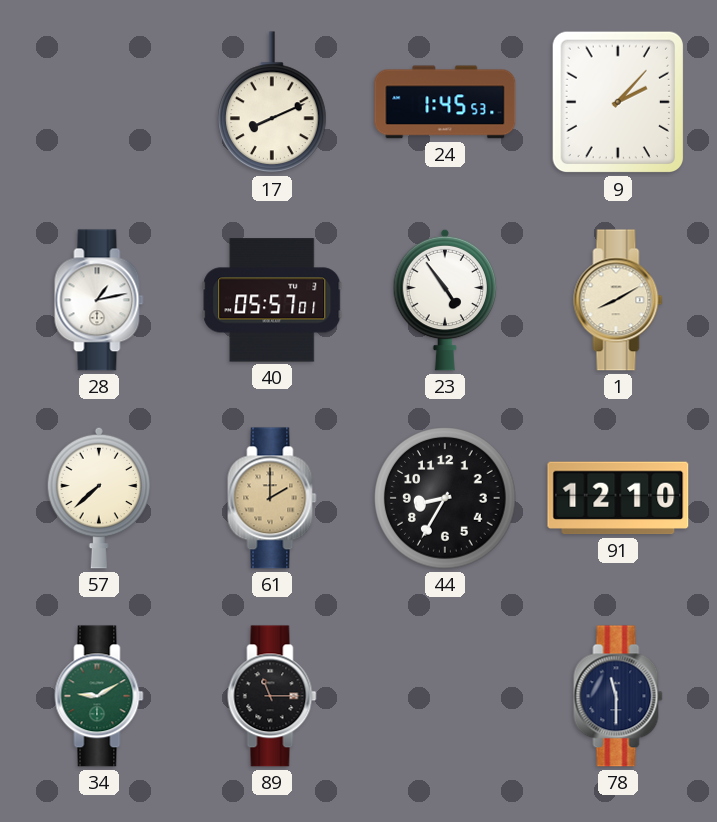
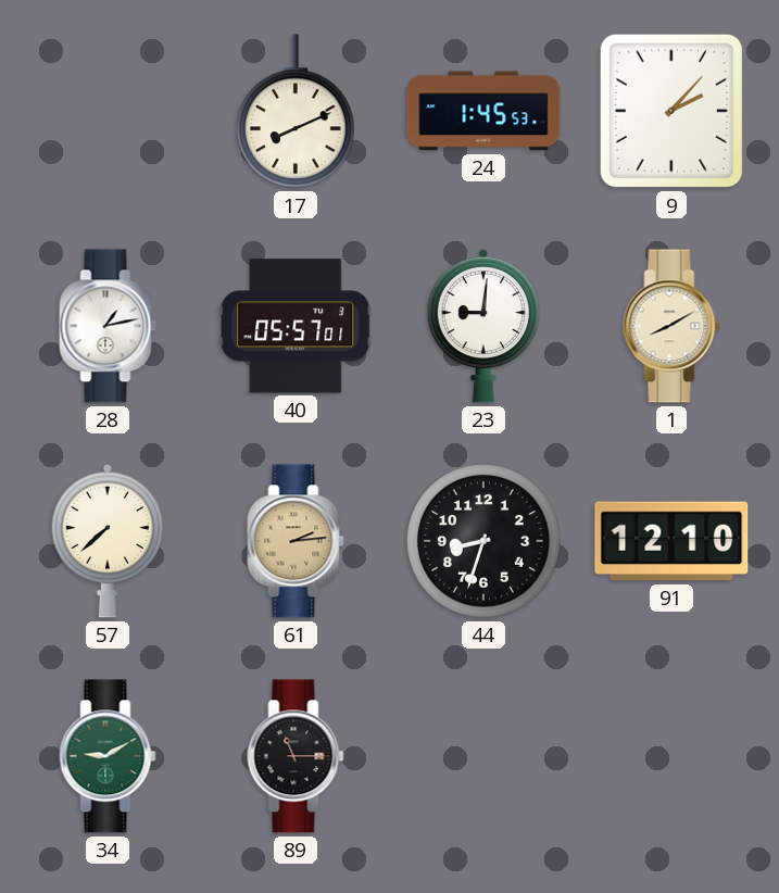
23: 4:54 -> 9:01
61: 2:00 -> 2:14
44: 8:35 -> 8:33
78: 11:30 -> none
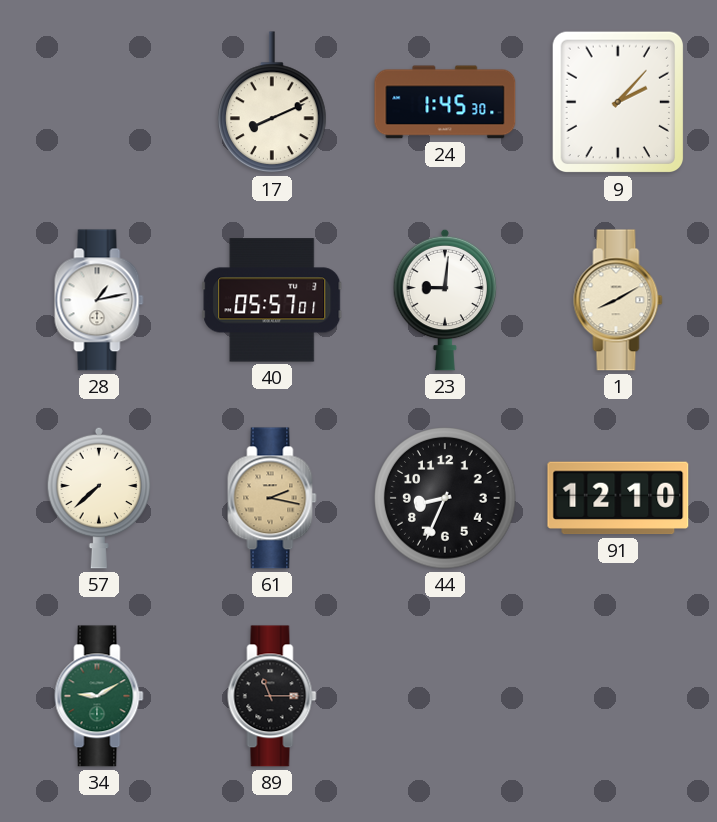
24: 1:45:53 -> 1:45:30
61: 2:14 -> 2:17
44: 8:33 -> 8:34
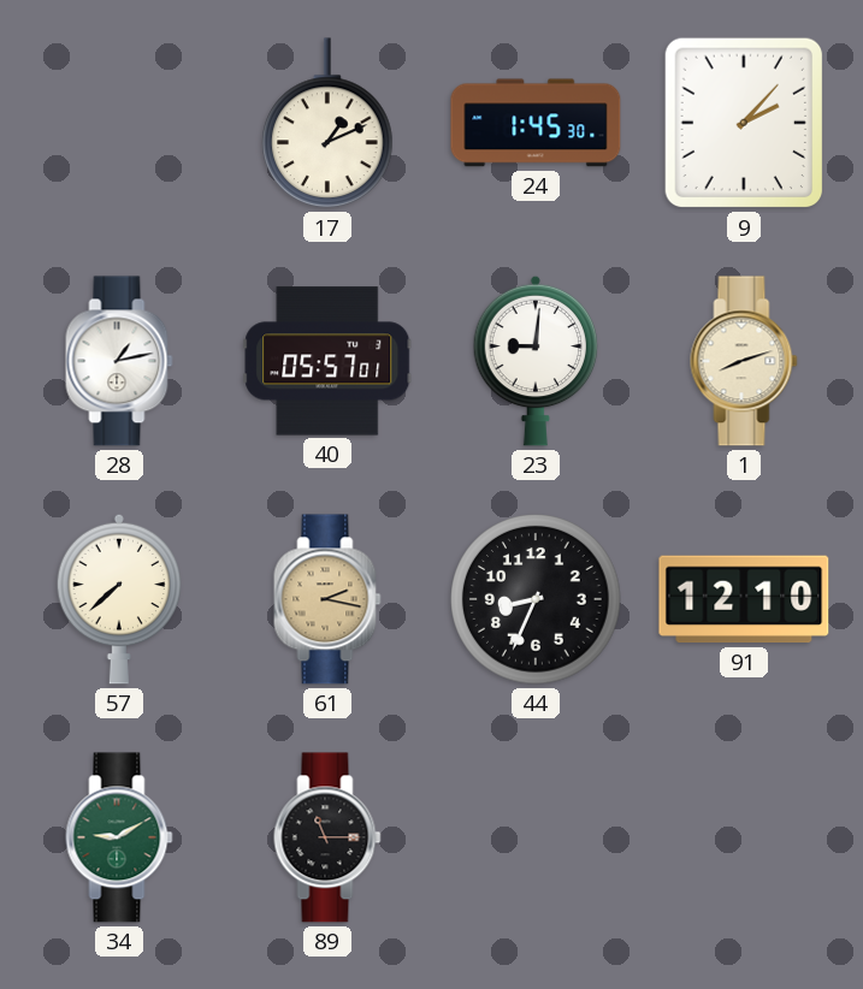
17: 8:11 -> 1:11
1: 8:10 -> 8:12
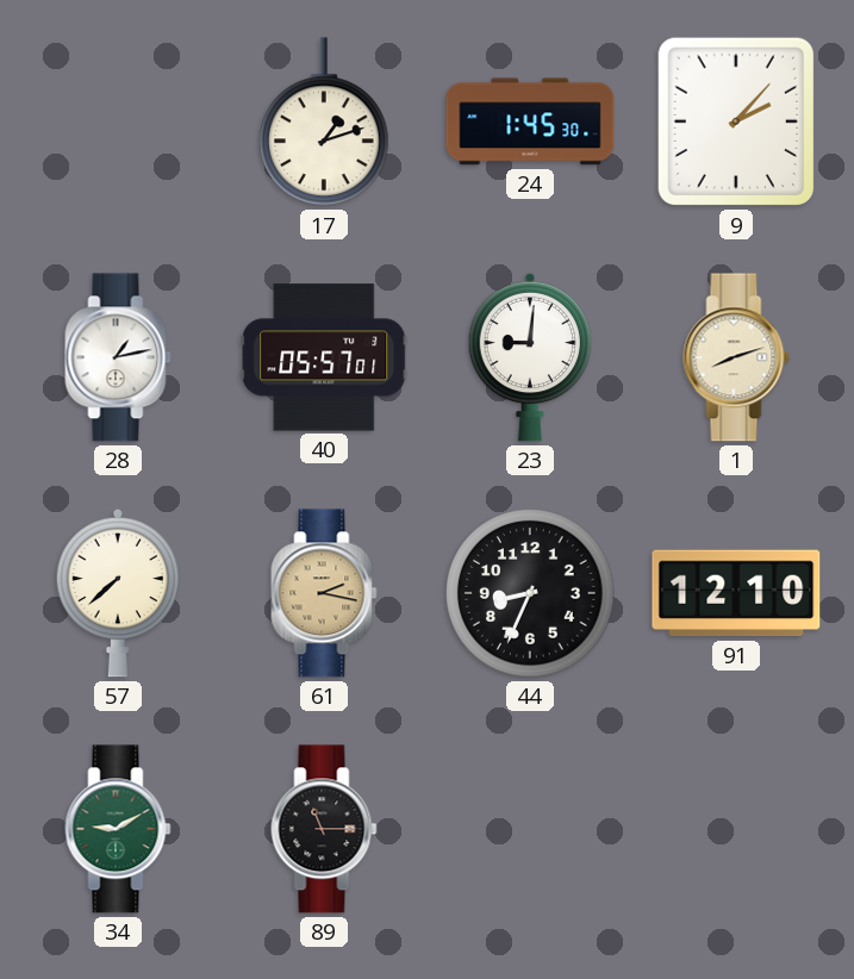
17: 1:11 -> 1:12
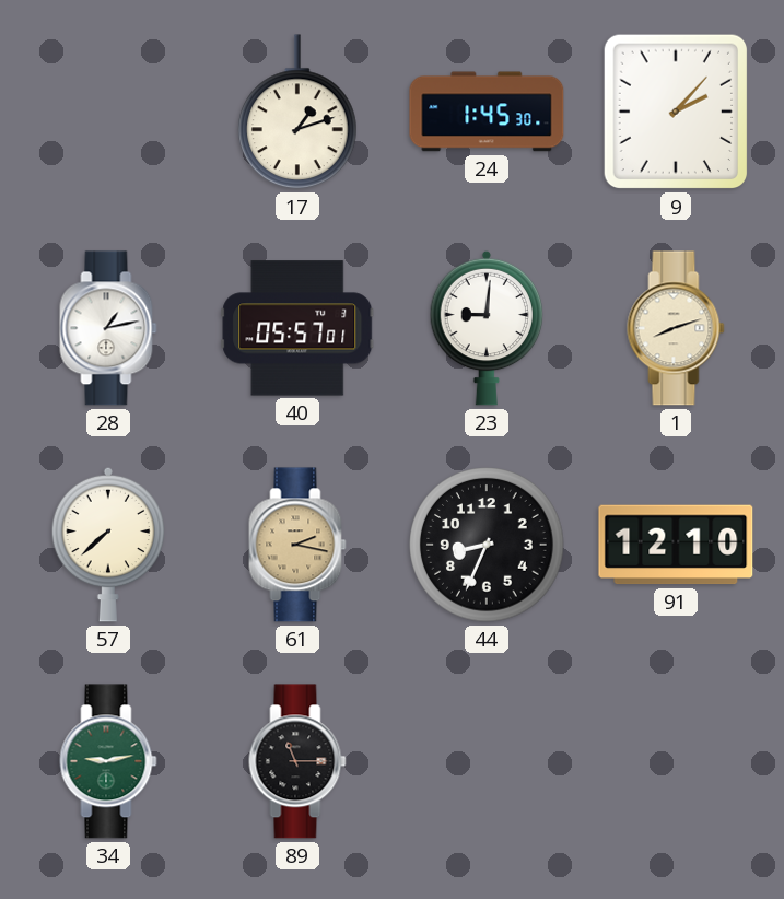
34: 9:10 -> 9:13
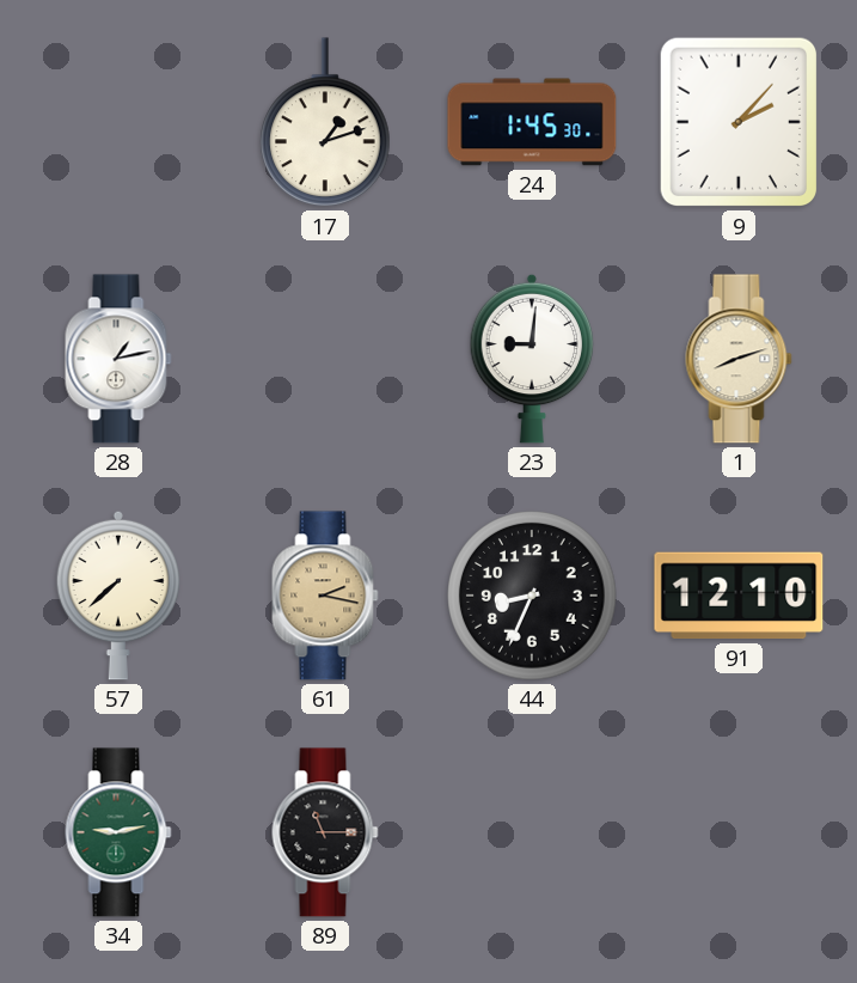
40: 05:57 -> none
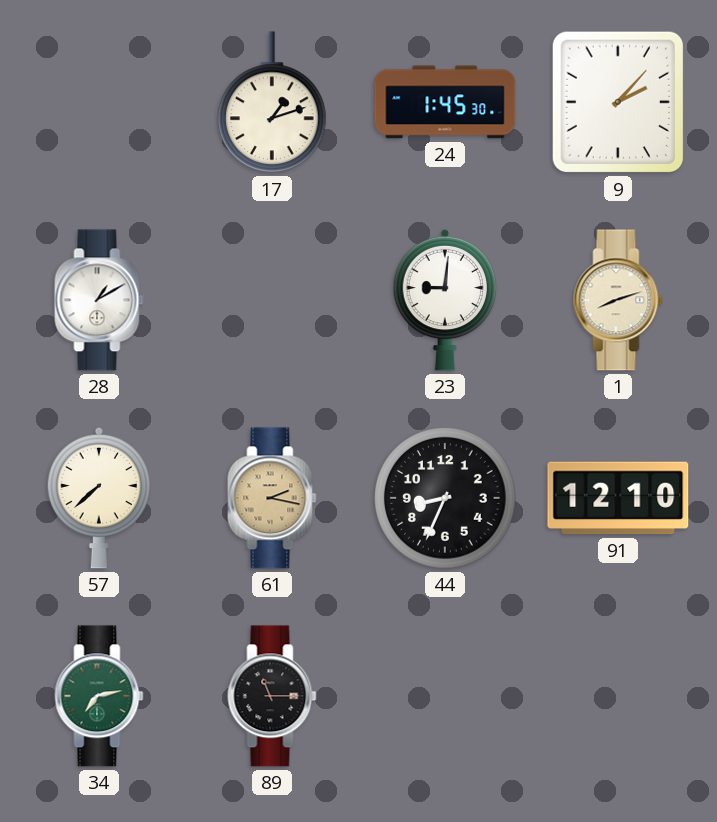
28: 1:13 -> 1:10
34: 9:13 -> 7:13
